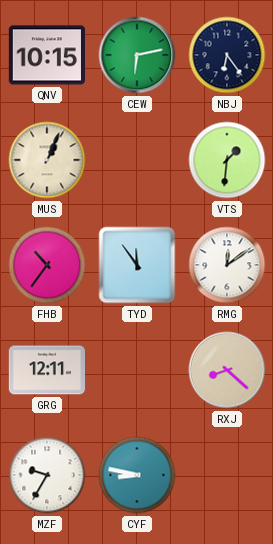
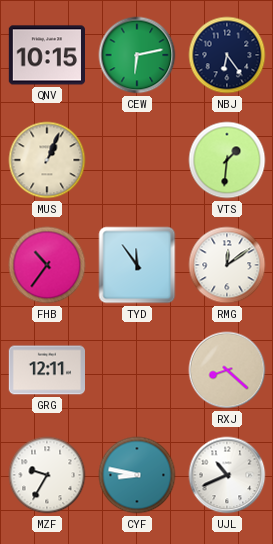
UJL: none -> 10:41
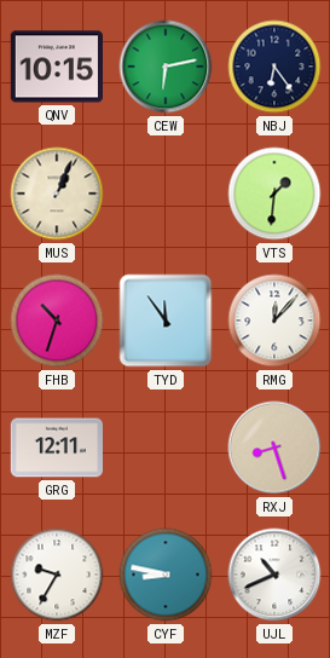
FHB: 10:36 -> 10:33
RMG: 12:09 -> 12:07
RXJ: 8:22 -> 8:27
